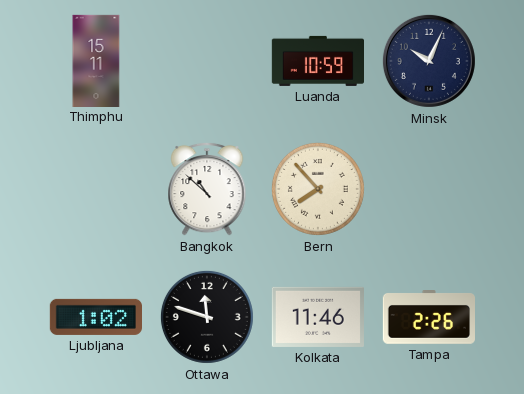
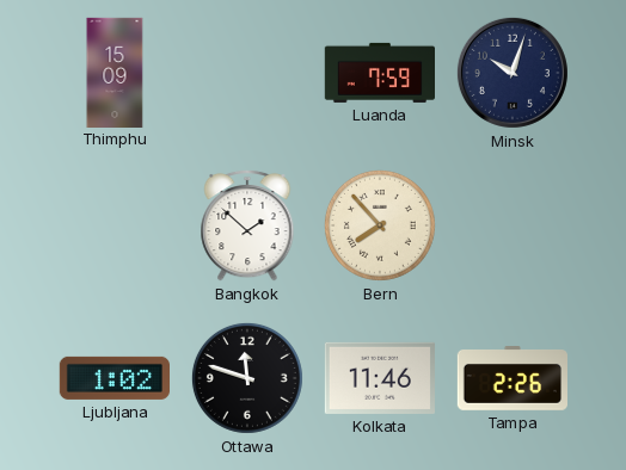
Thimphu: 15:11 -> 15:09
Luanda: 10:59 -> 7:59
Minsk: 10:04 -> 10:03
Bangkok: 10:52 -> 1:52
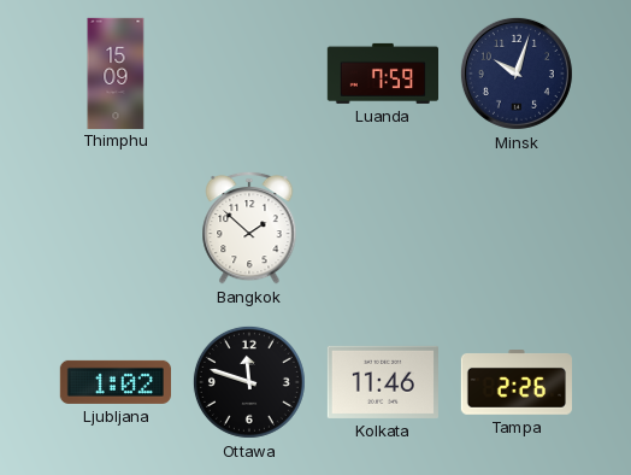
Bern: 7:53 -> none
